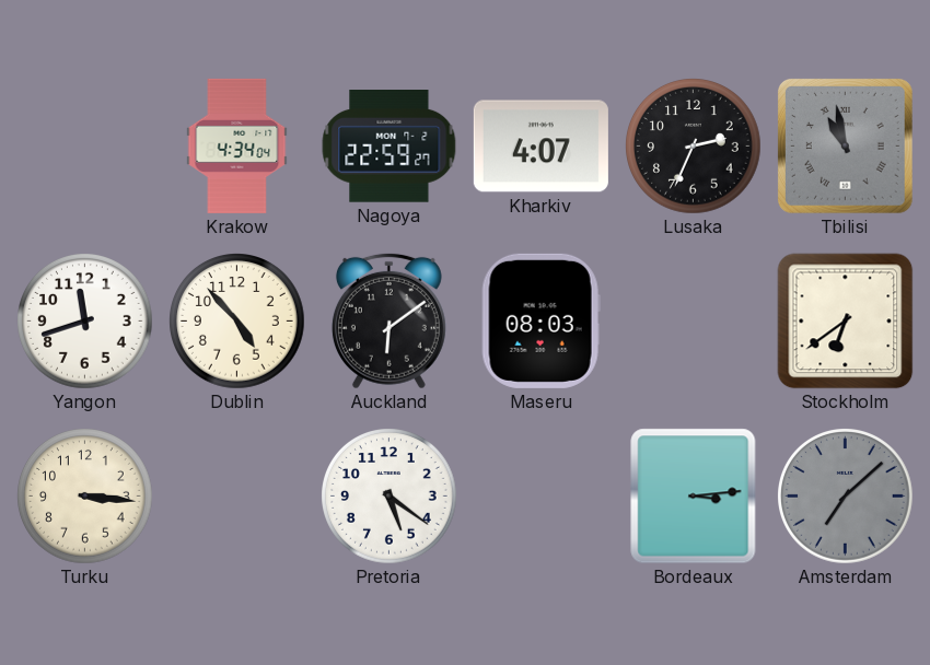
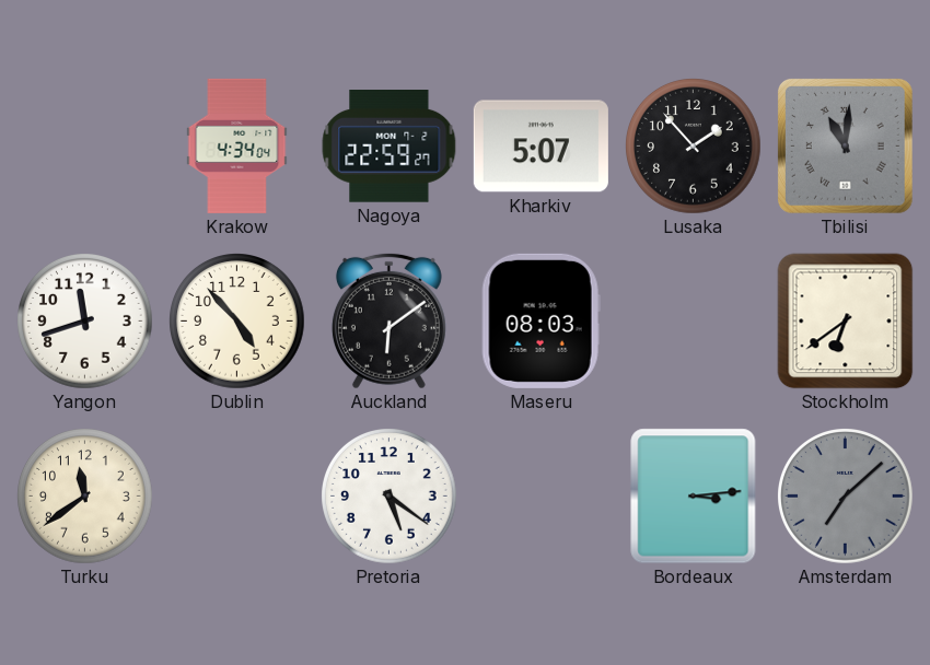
Kharkiv: 4:07 -> 5:07
Lusaka: 2:34 -> 1:53
Tbilisi: 10:58 -> 11:01
Turku: 3:16 -> 11:39
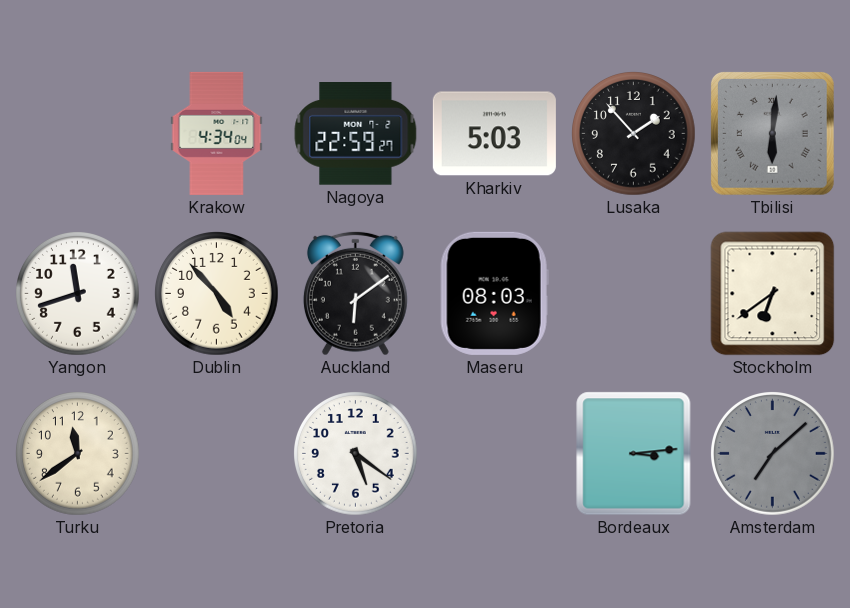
Kharkiv: 5:07 -> 5:03
Tbilisi: 11:01 -> 6:01
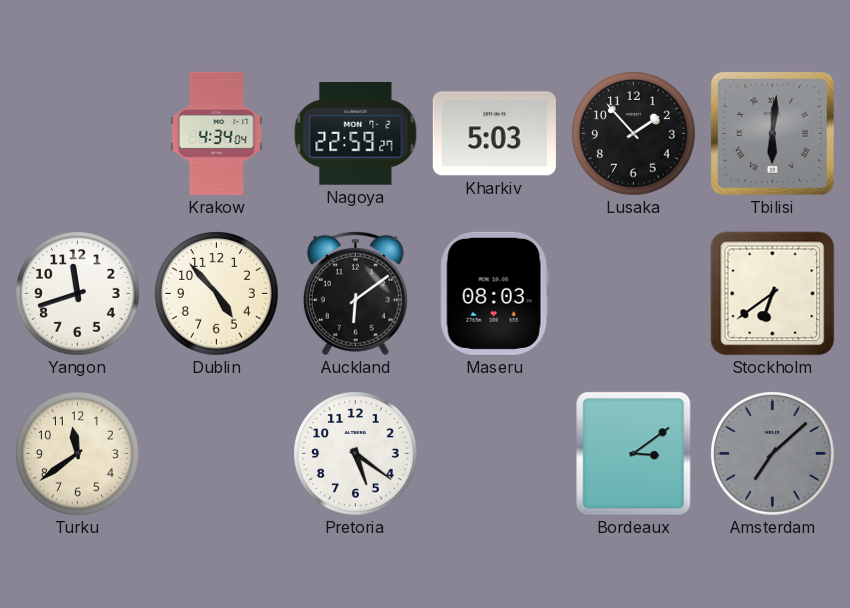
Bordeaux: 3:14 -> 3:09
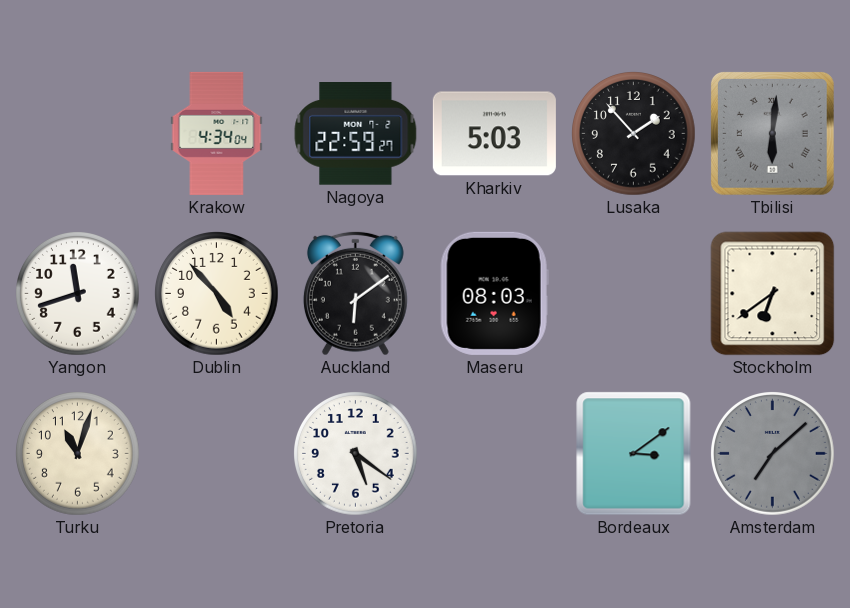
Turku: 11:39 -> 11:03
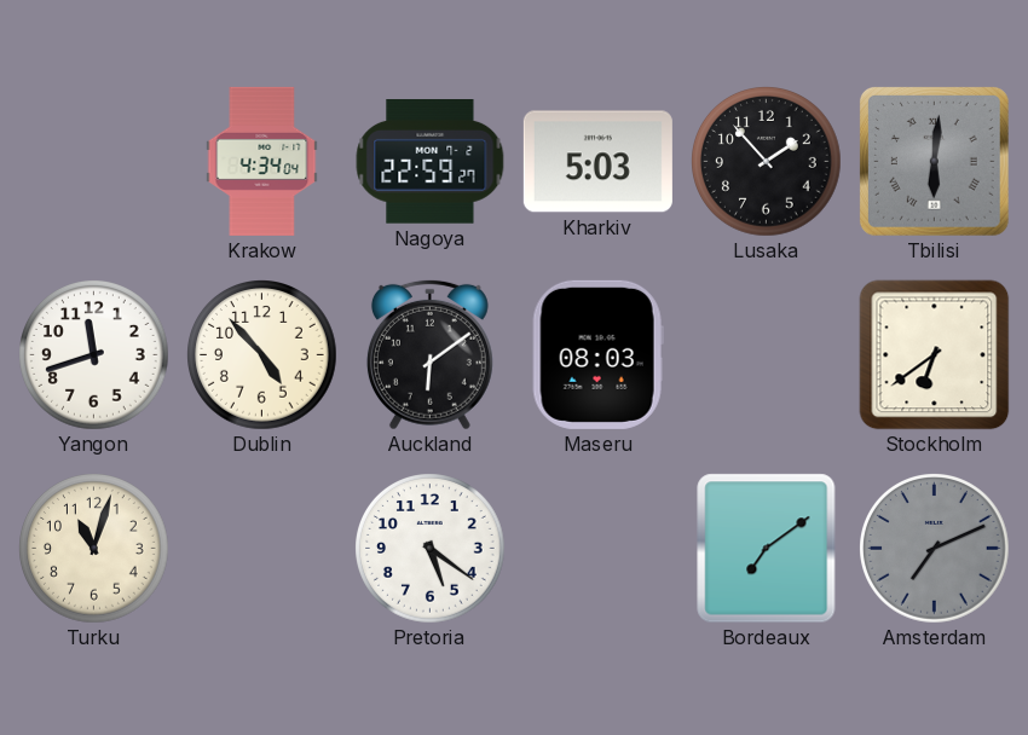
Bordeaux: 3:09 -> 7:09
Amsterdam: 7:08 -> 7:11
